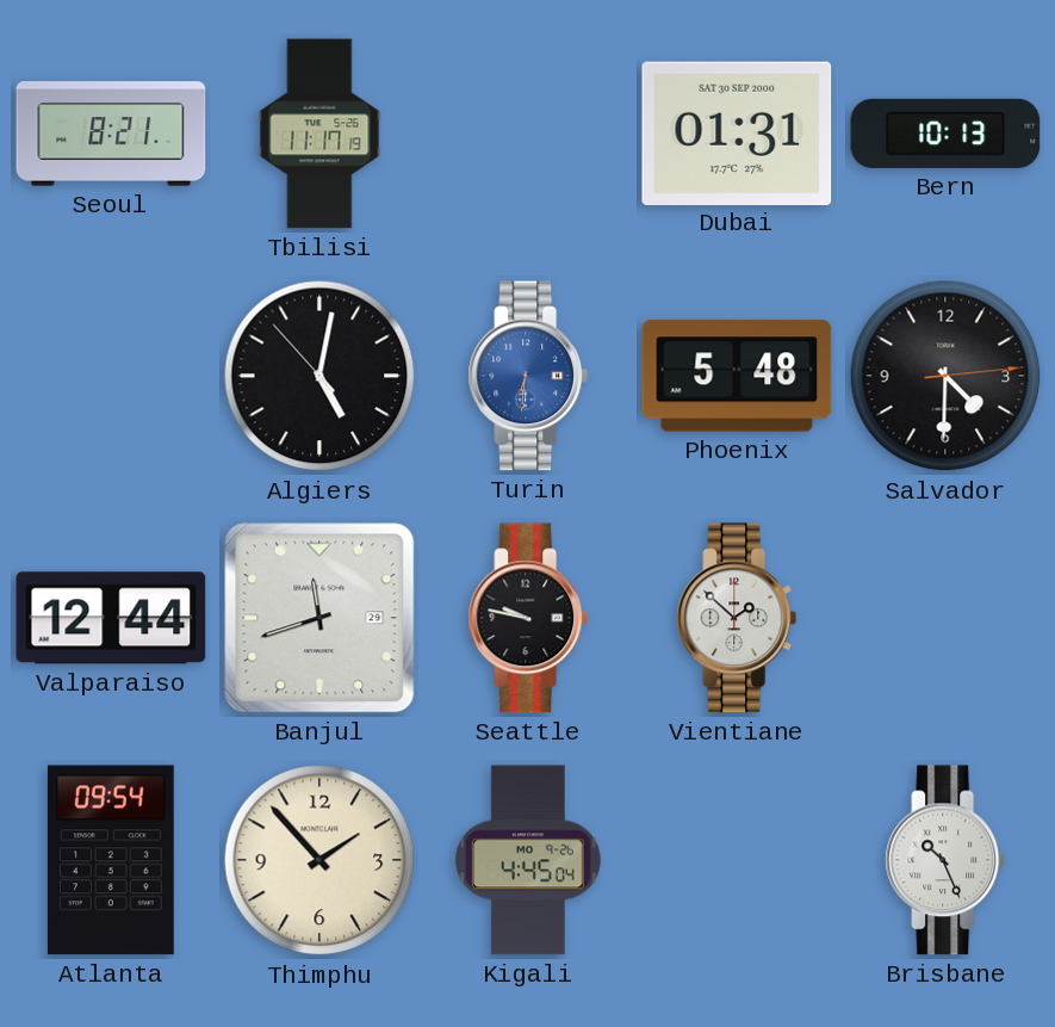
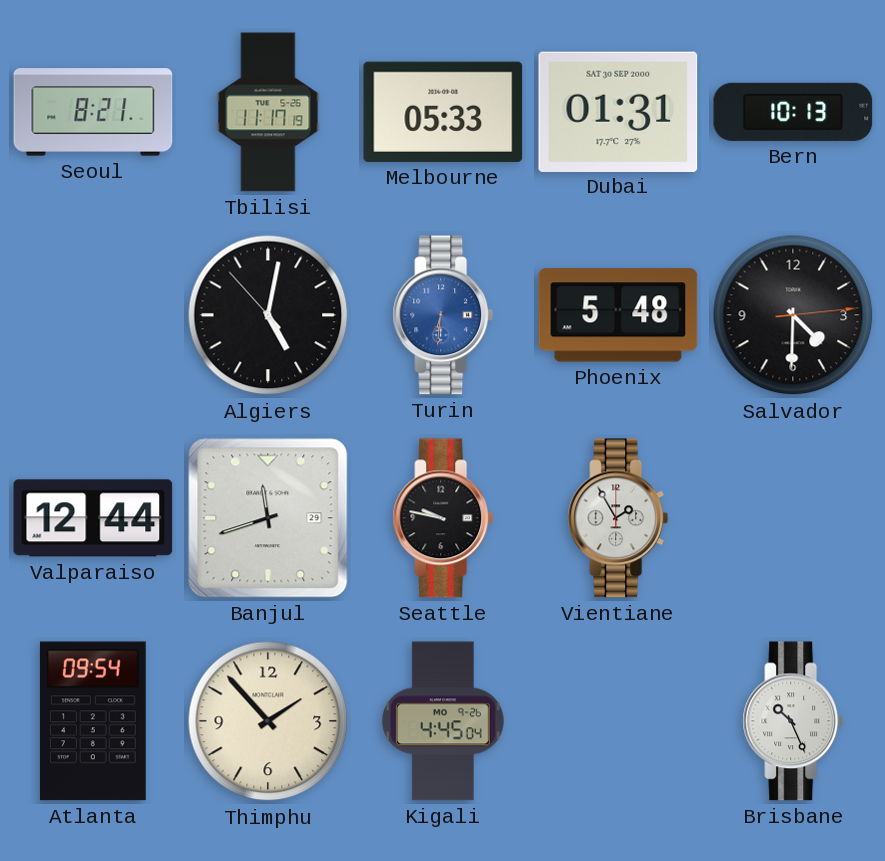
Melbourne: none -> 05:33
Vientiane: 1:52 -> 1:55
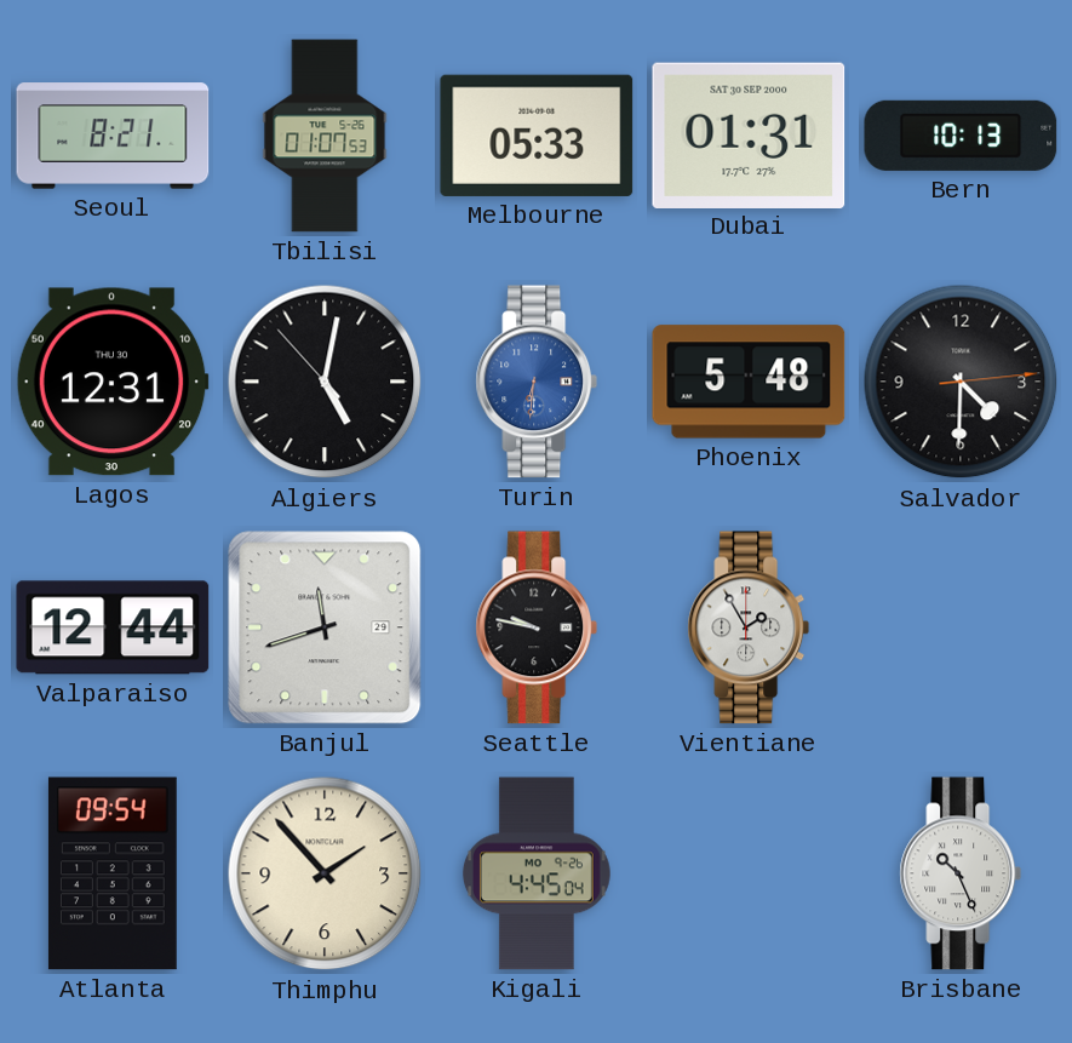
Tbilisi: 11:17 -> 01:07
Lagos: none -> 12:31
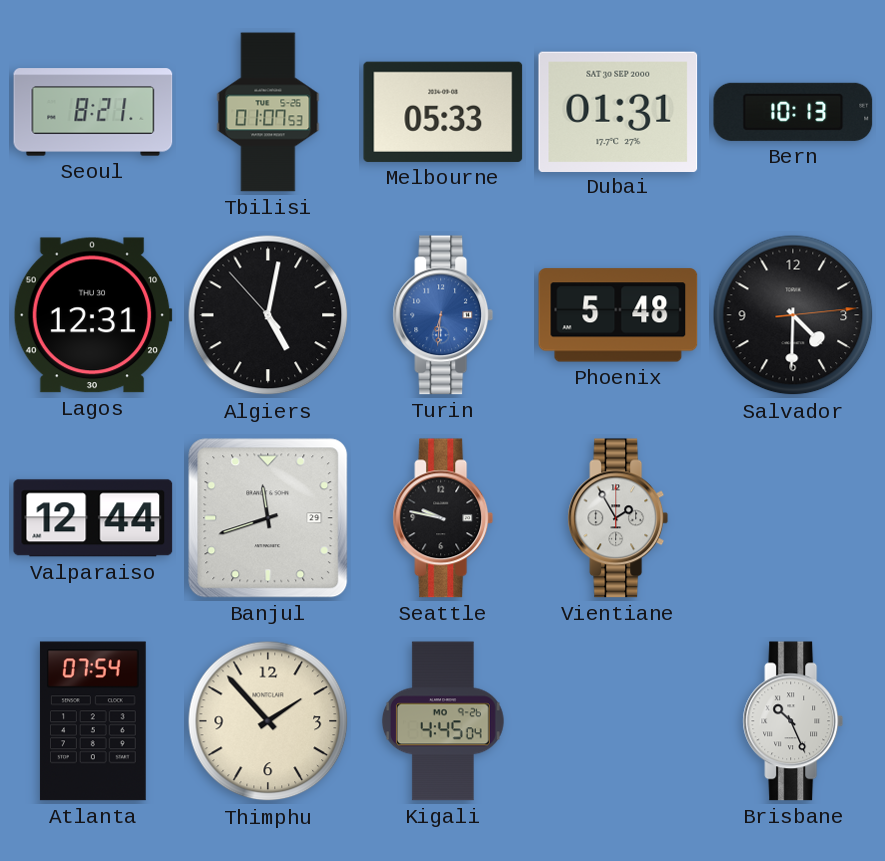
Atlanta: 09:54 -> 07:54
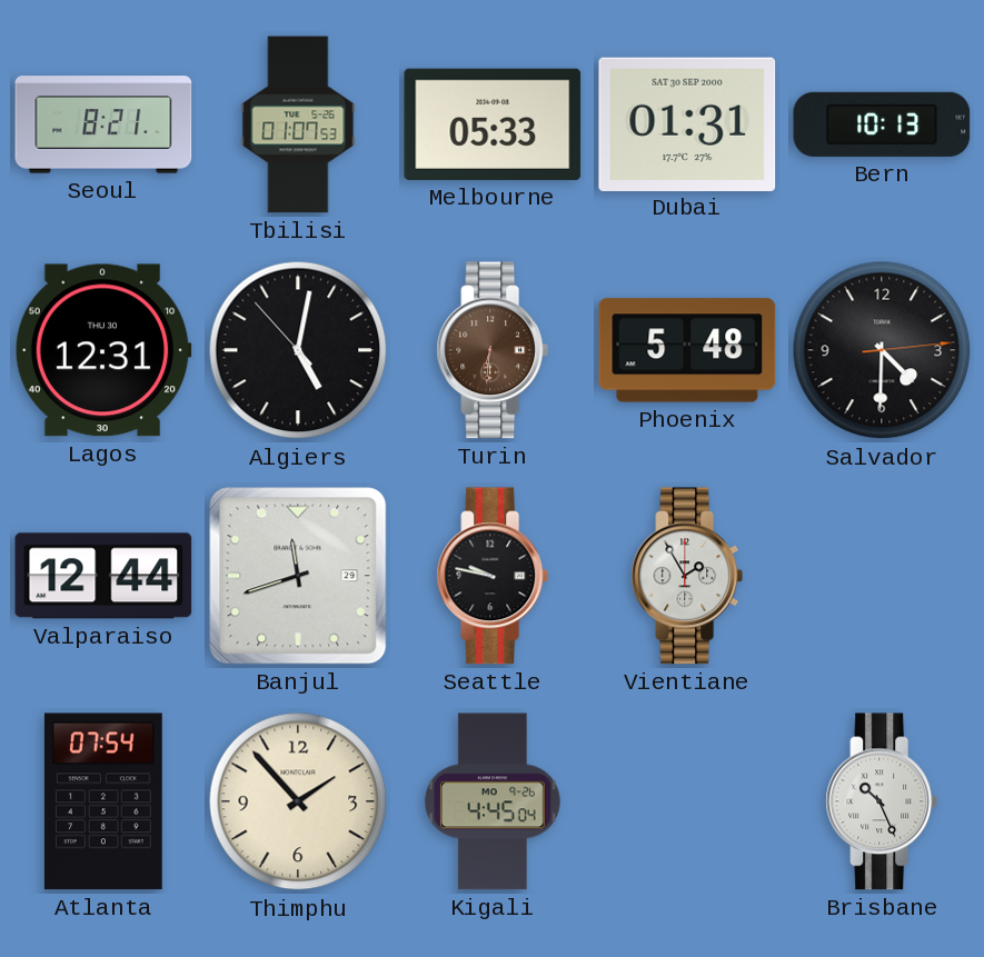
Turin dial: blue -> brown
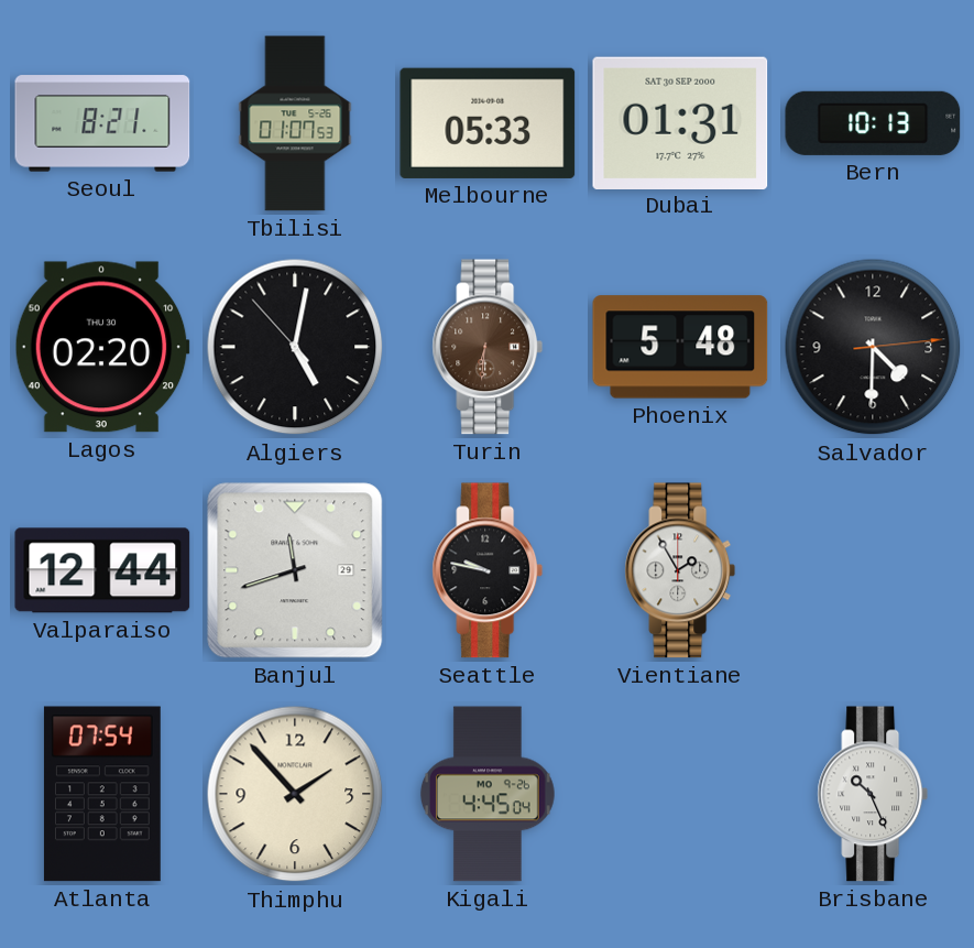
Lagos: 12:31 -> 02:20
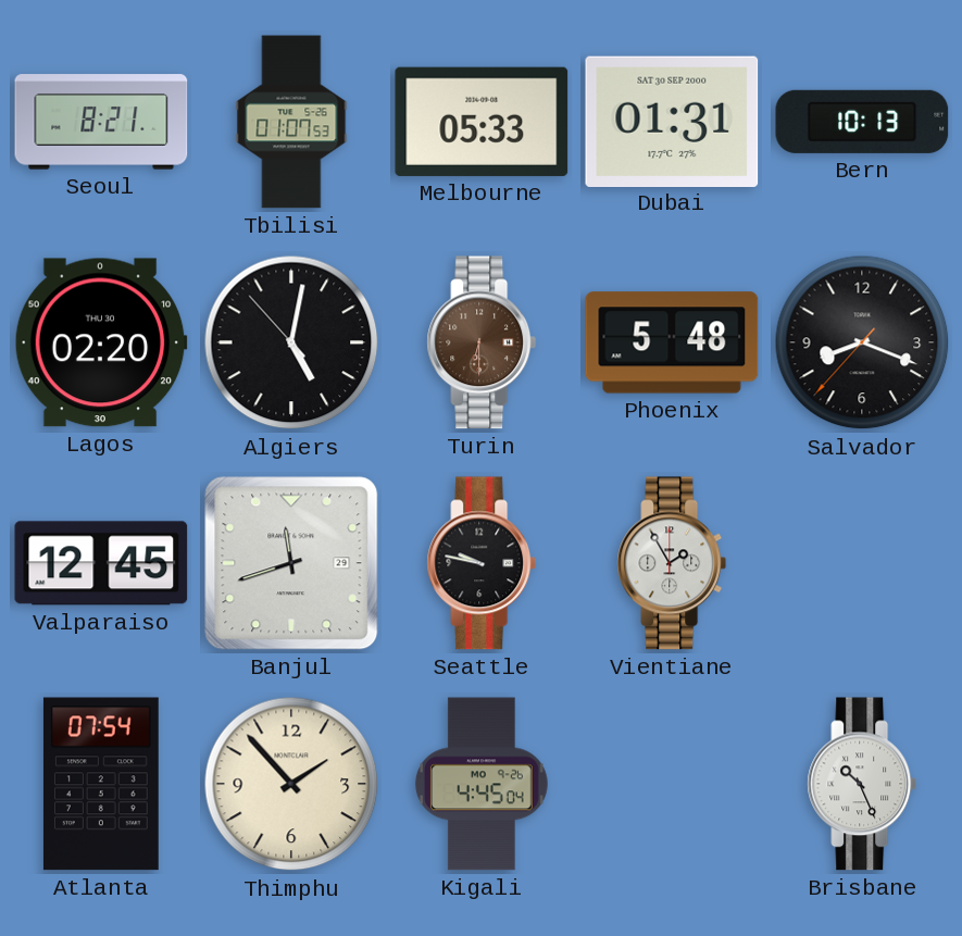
Turin: 6:31 -> 6:30
Salvador: 4:30 -> 8:18
Valparaiso: 12:44 -> 12:45
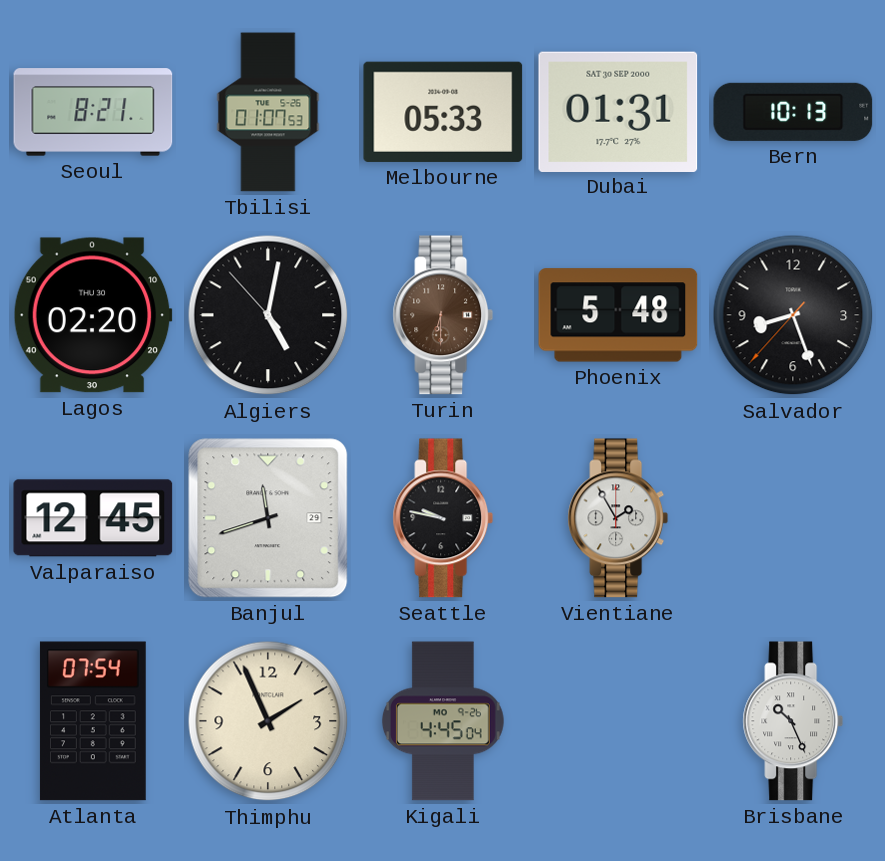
Salvador: 8:18 -> 8:26
Thimphu: 1:53 -> 1:56
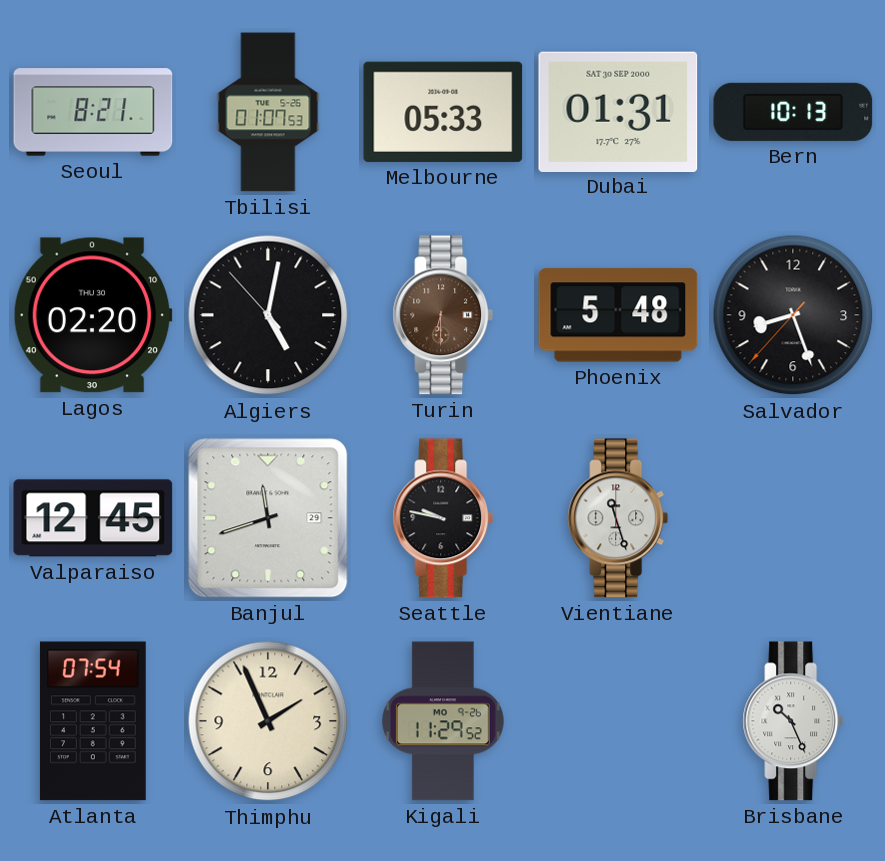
Vientiane: 1:55 -> 11:27
Kigali: 4:45 -> 11:29
